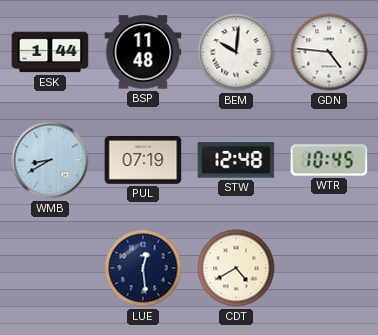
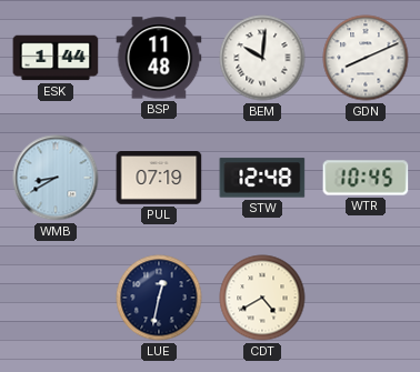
GDN: 4:46 -> 8:11
LUE: 12:29 -> 12:32
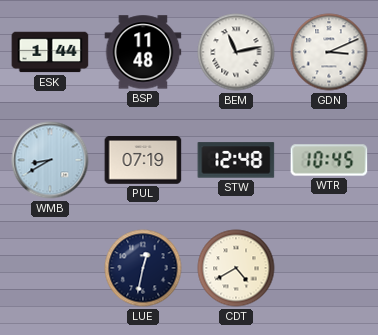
BEM: 10:01 -> 11:13
GDN: 8:11 -> 3:11
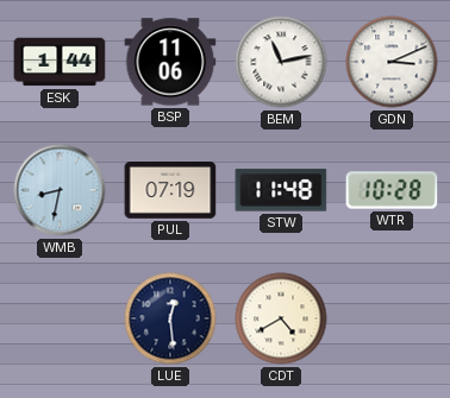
BSP: 11:48 -> 11:06
WMB: 8:40 -> 8:32
STW: 12:48 -> 11:48
WTR: 10:45 -> 10:28
LUE: 12:32 -> 12:29
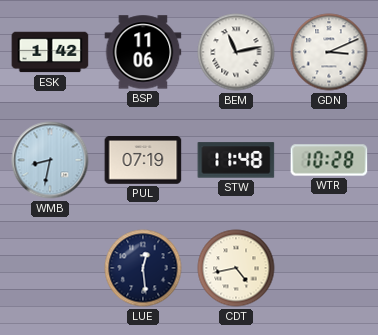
ESK: 1:44 -> 1:42
CDT: 4:40 -> 4:43
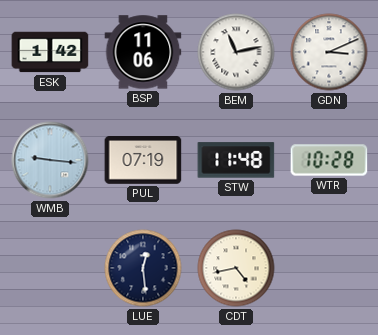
WMB: 8:32 -> 9:16
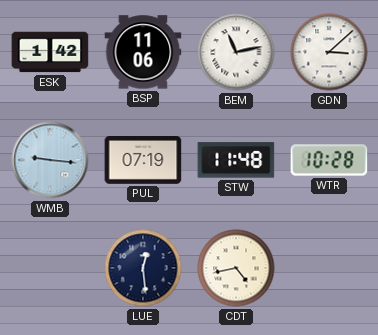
GDN: 3:11 -> 3:08
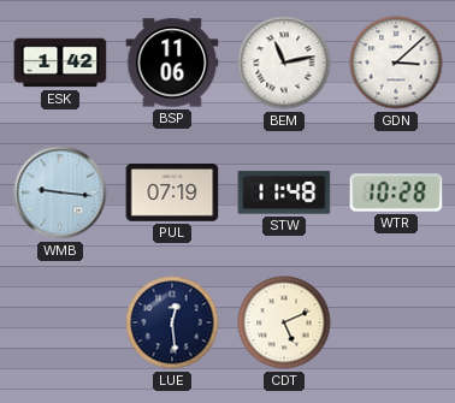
CDT: 4:43 -> 5:11
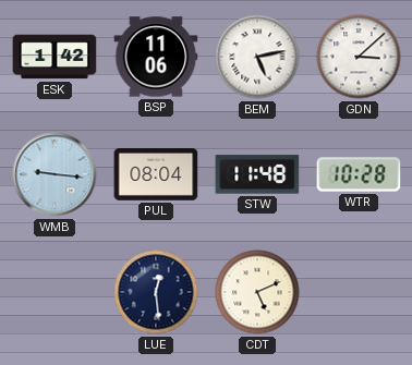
BEM: 11:13 -> 5:13
PUL: 07:19 -> 08:04
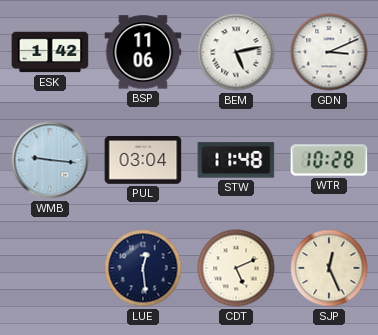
GDN: 3:08 -> 3:11
PUL: 08:04 -> 03:04
SJP: none -> 12:26
